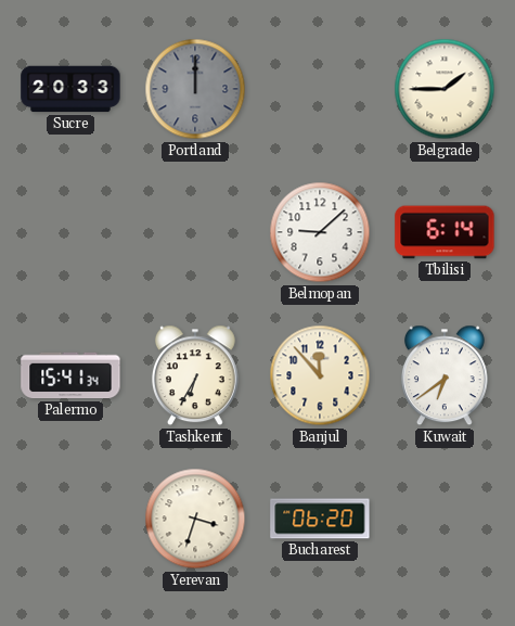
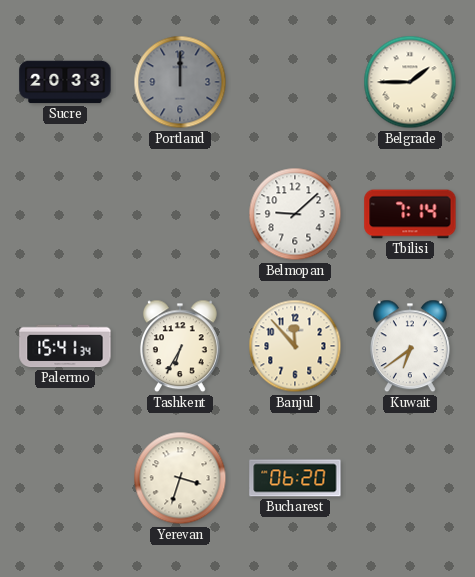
Tbilisi: 6:14 -> 7:14
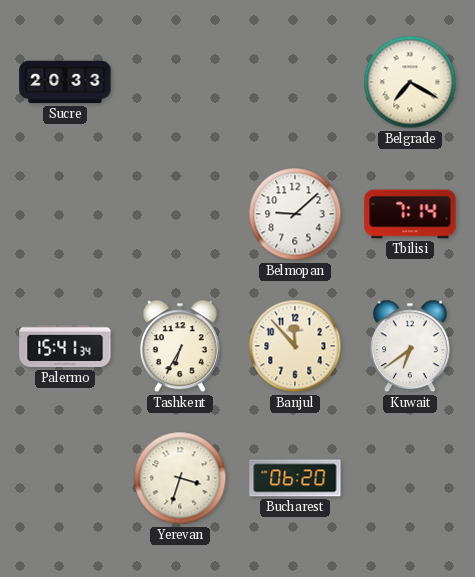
Portland: 12:00 -> none
Belgrade: 1:45 -> 7:20
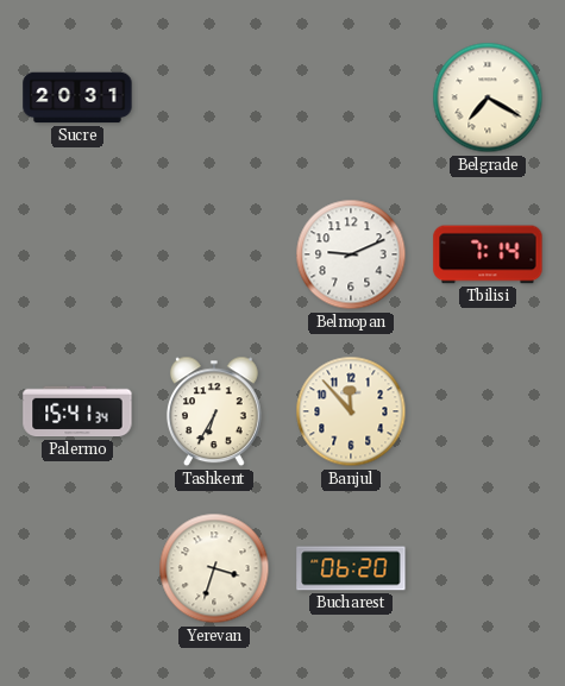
Sucre: 20:33 -> 20:31
Belmopan: 9:08 -> 9:11
Kuwait: 6:39 -> none
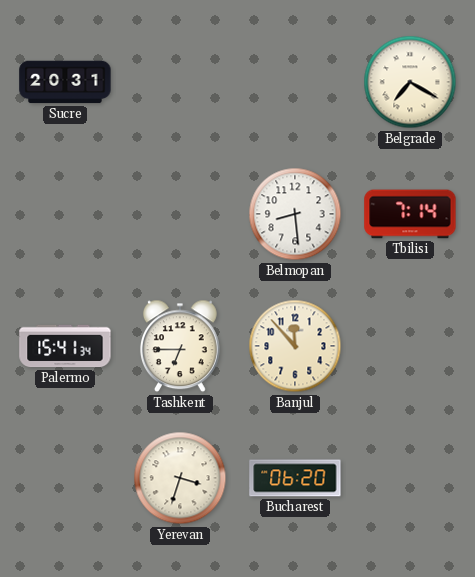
Belmopan: 9:11 -> 8:29
Tashkent: 6:35 -> 6:45
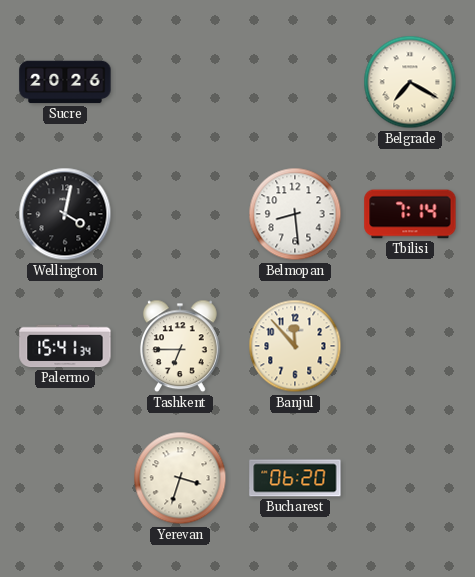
Sucre: 20:31 -> 20:26
Wellington: none -> 4:02
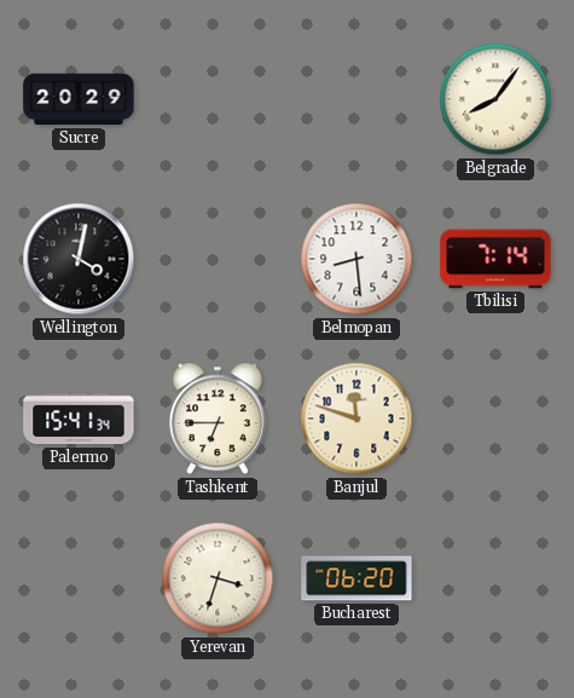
Sucre: 20:26 -> 20:29
Belgrade: 7:20 -> 8:06
Banjul: 11:53 -> 11:48
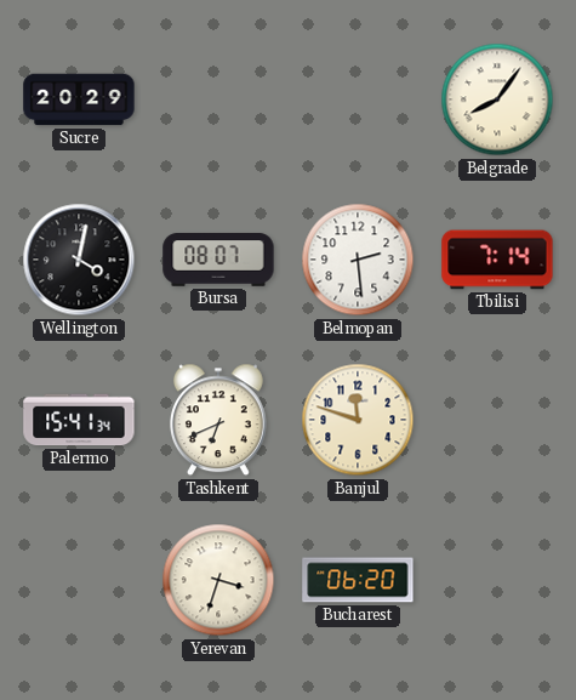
Bursa: none -> 08:07
Belmopan: 8:29 -> 2:29
Tashkent: 6:45 -> 6:41
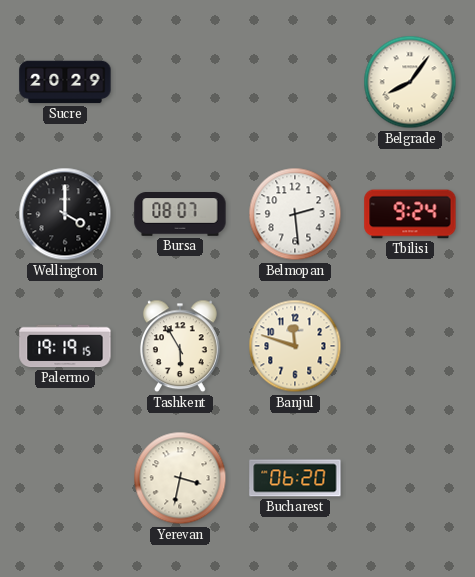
Wellington: 4:02 -> 4:00
Tbilisi: 7:14 -> 9:24
Palermo: 15:41 -> 19:19
Tashkent: 6:41 -> 5:55
Yerevan: 3:33 -> 3:32
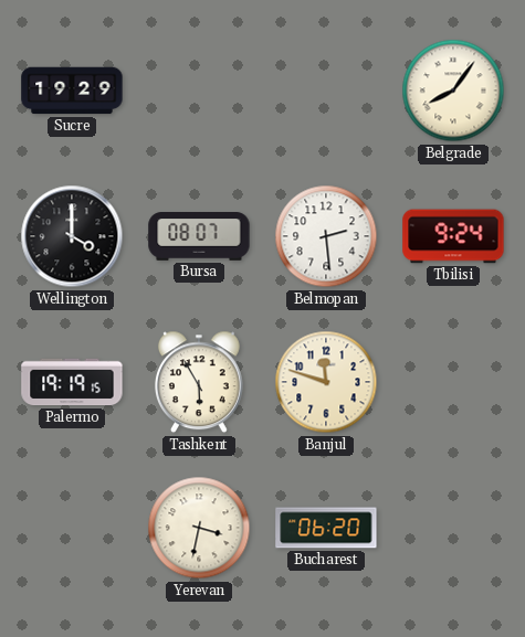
Sucre: 20:29 -> 19:29
